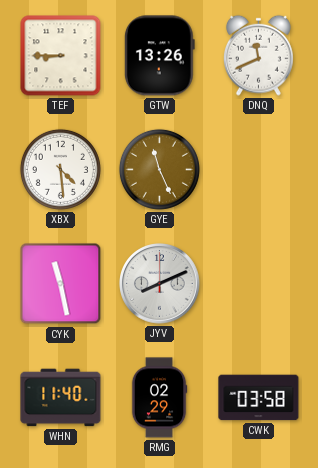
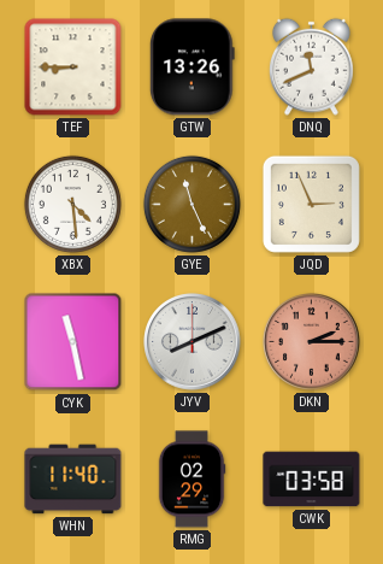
JQD: none -> 2:56
DKN: none -> 2:15
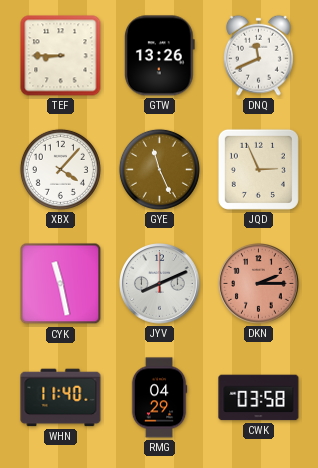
XBX: 4:29 -> 4:07
RMG: 02:29 -> 04:29
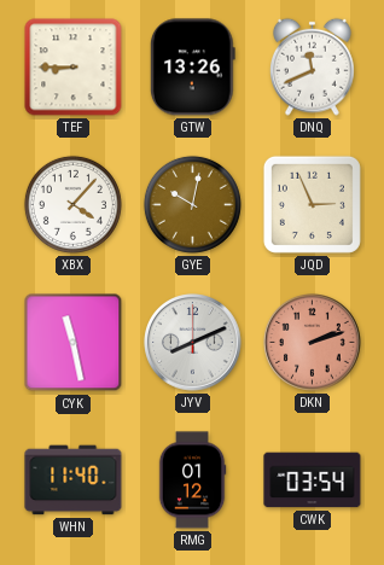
GYE: 11:26 -> 10:02
DKN: 2:15 -> 2:12
RMG: 04:29 -> 01:12
CWK: 03:58 -> 03:54
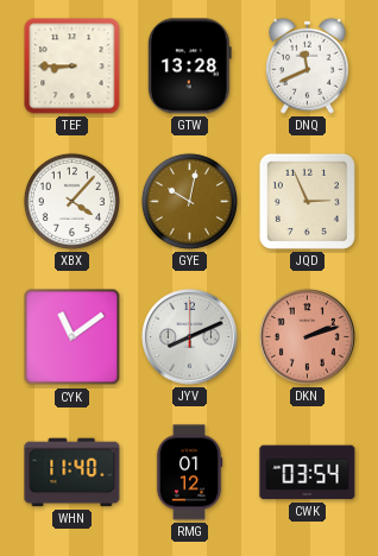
GTW: 13:26 -> 13:28
CYK: 11:28 -> 11:09
